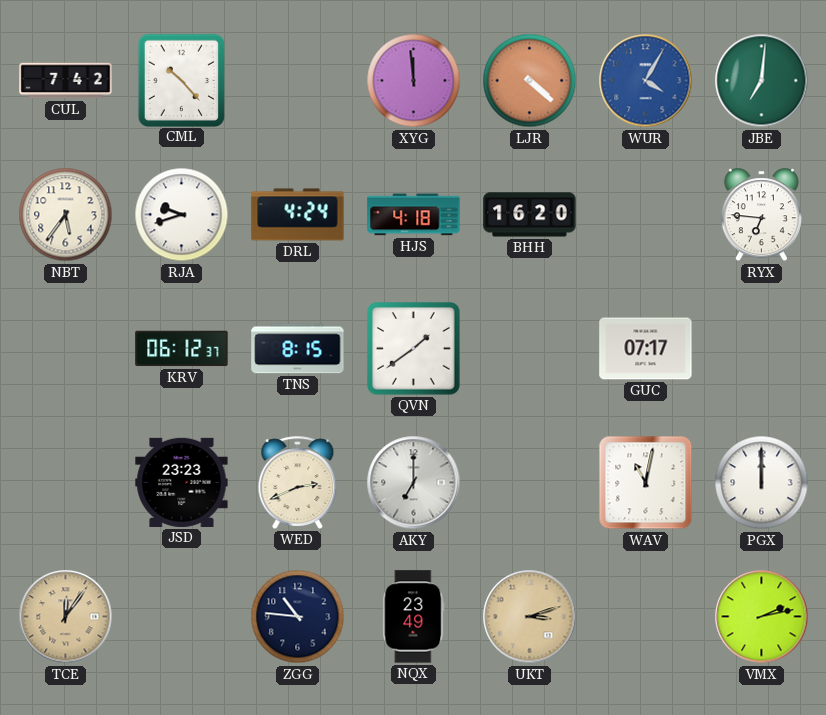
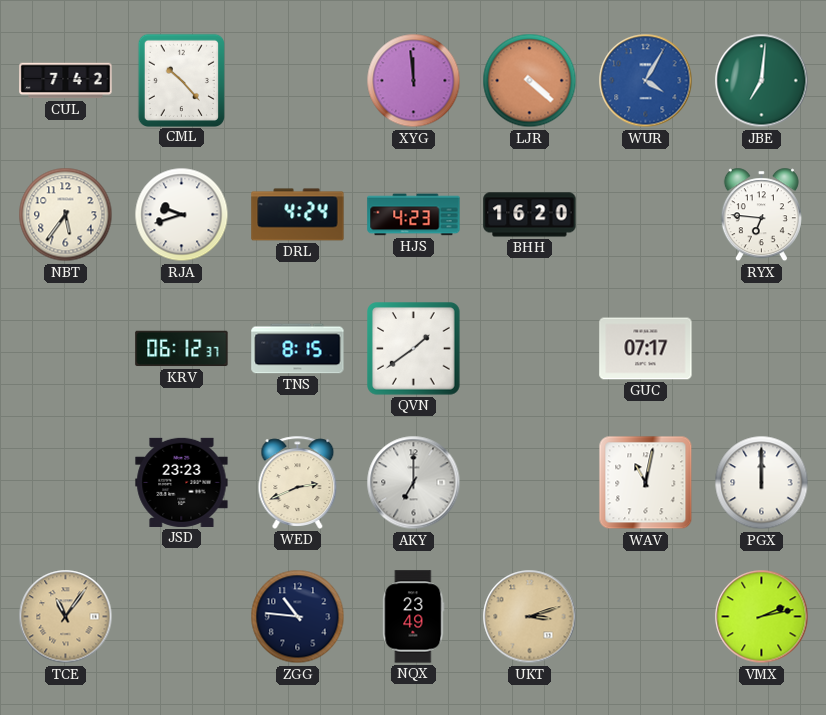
HJS: 4:18 -> 4:23
TCE: 12:06 -> 11:06
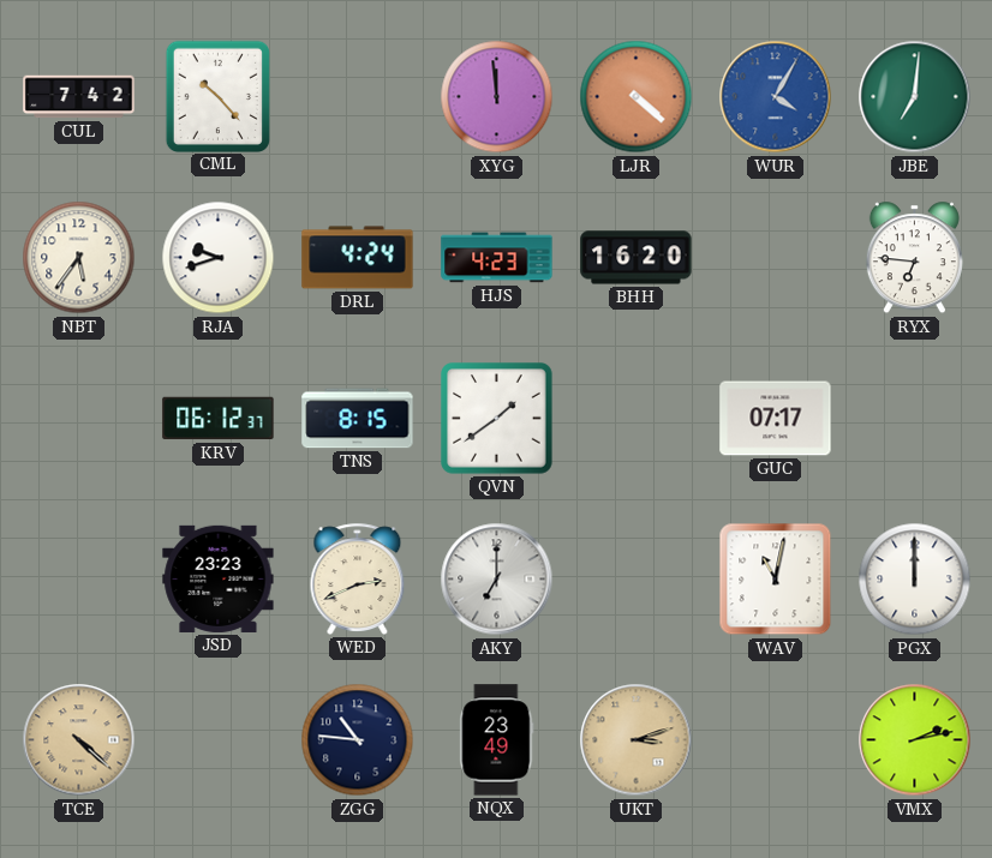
TCE: 11:06 -> 4:22
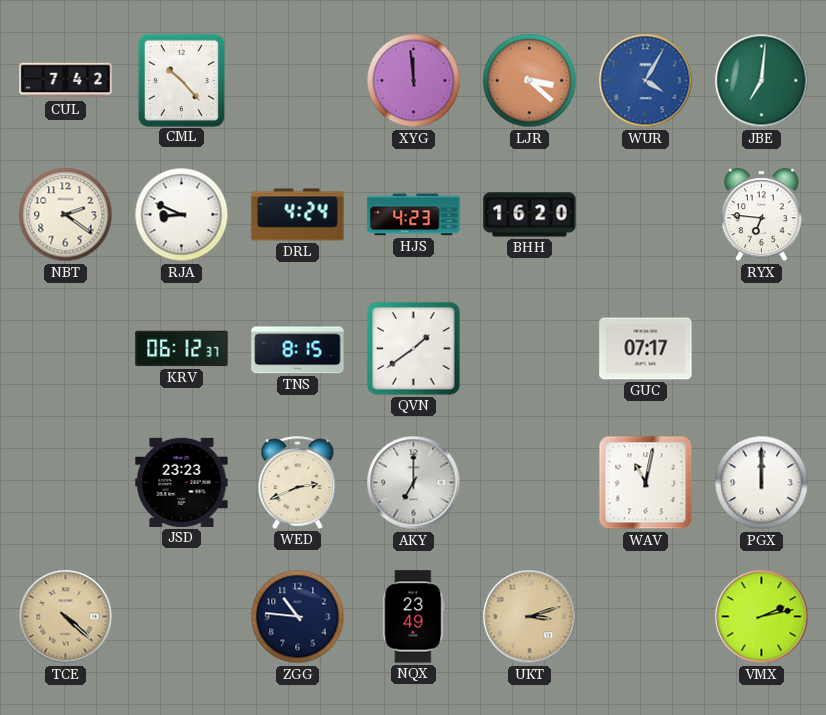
LJR: 4:22 -> 3:22
NBT: 5:36 -> 2:21
RJA: 9:42 -> 8:49
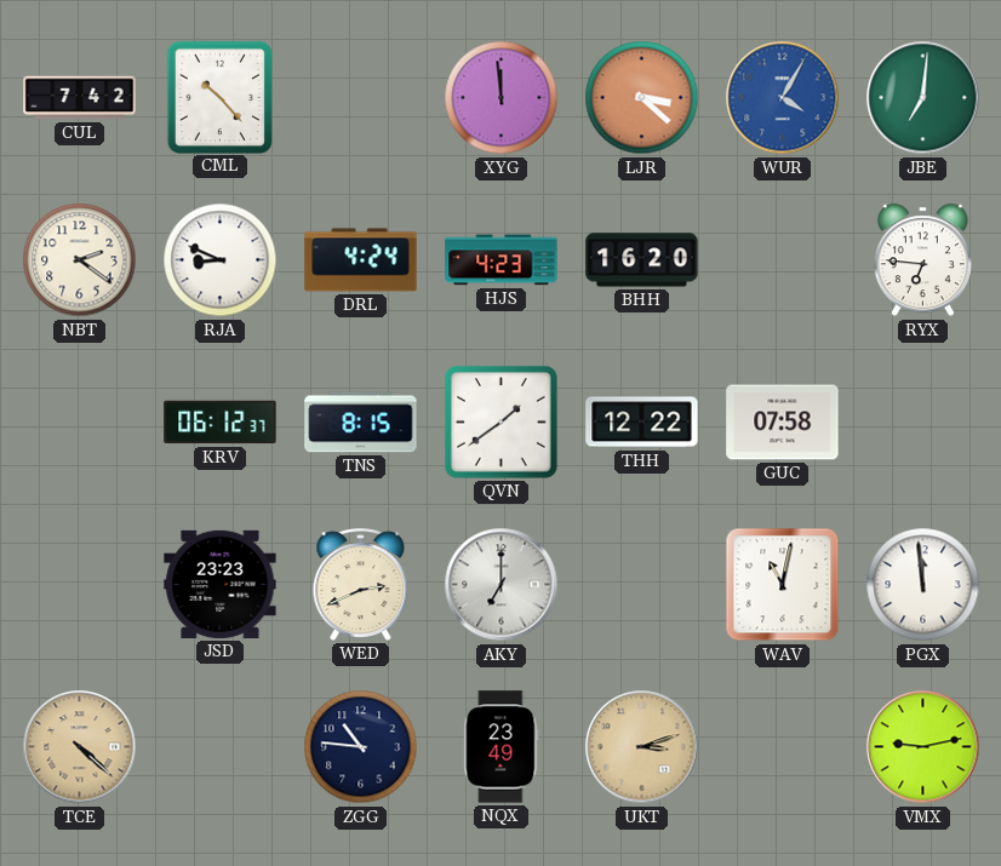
THH: none -> 12:22
GUC: 07:17 -> 07:58
PGX: 12:00 -> 11:59
VMX: 2:13 -> 9:13
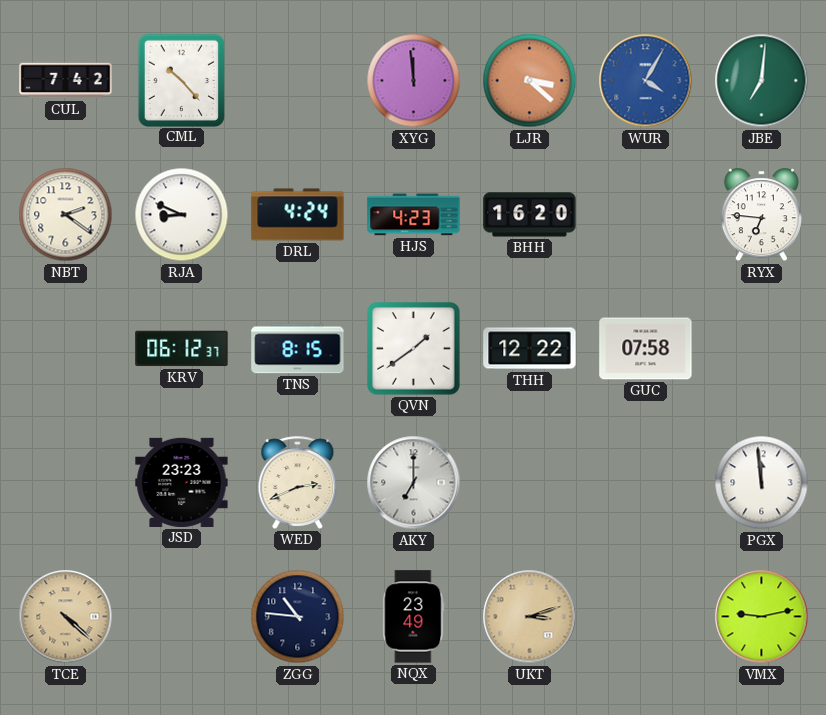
WAV: 11:02 -> none
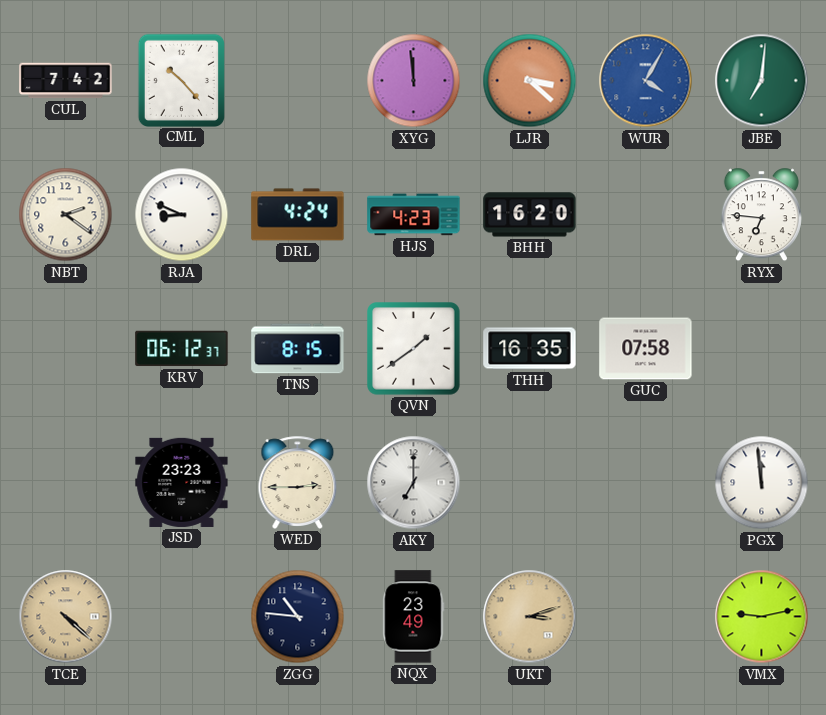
THH: 12:22 -> 16:35
WED: 2:41 -> 2:45
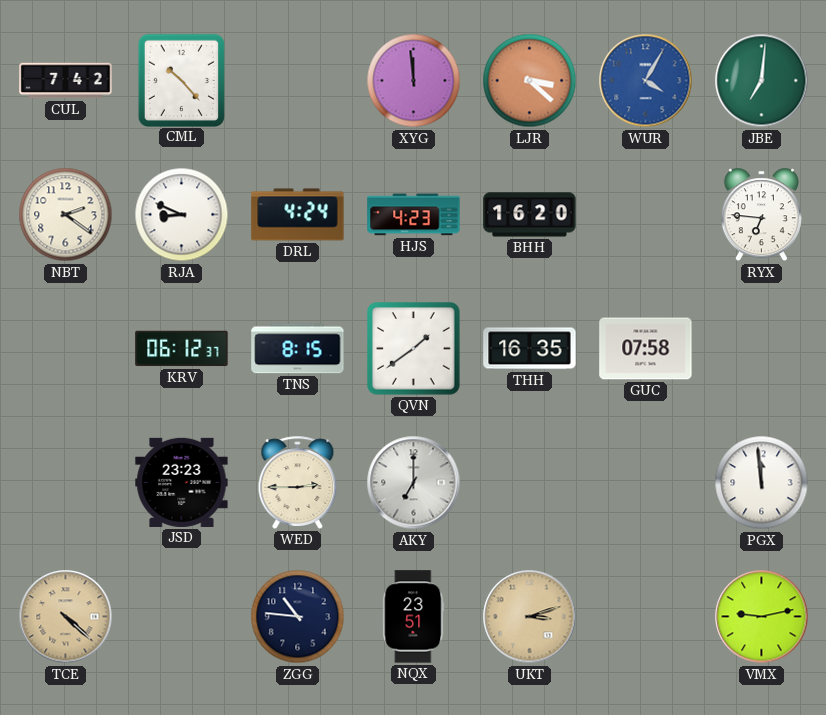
NQX: 23:49 -> 23:51
